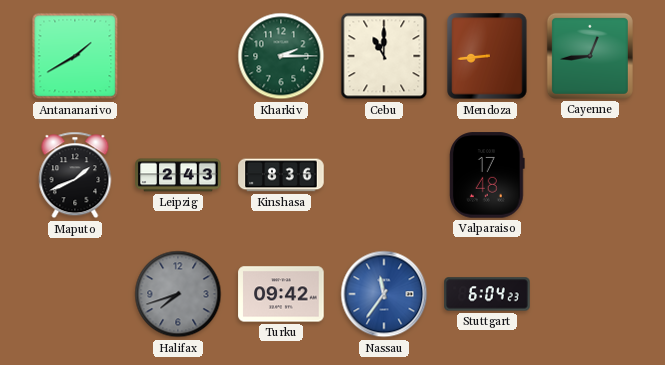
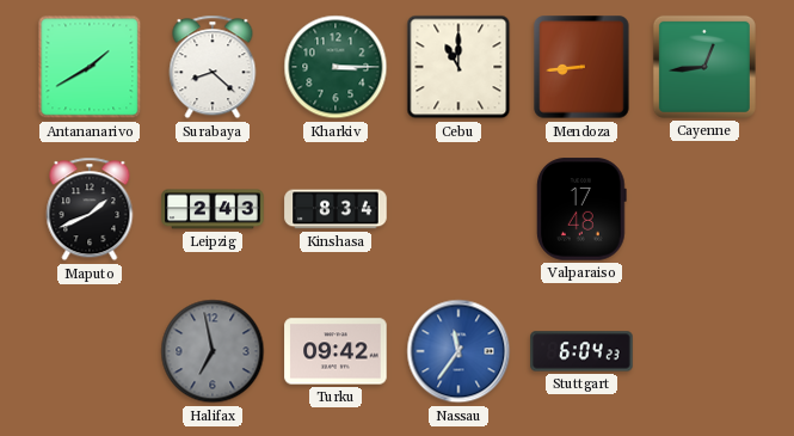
Surabaya: none -> 8:22
Kharkiv: 2:15 -> 3:15
Kinshasa: 8:36 -> 8:34
Halifax: 7:42 -> 6:58
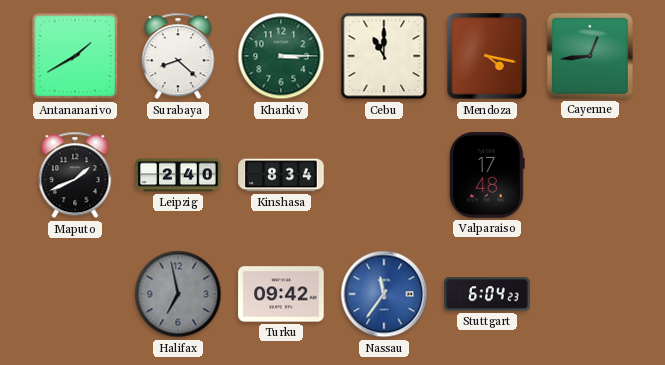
Mendoza: 8:44 -> 4:17
Leipzig: 2:43 -> 2:40
